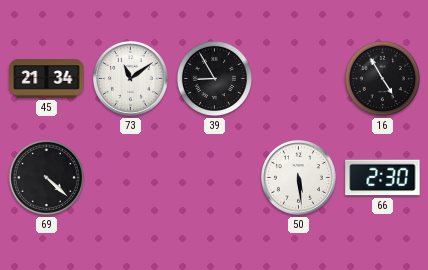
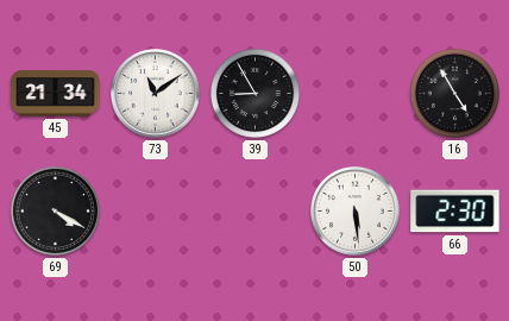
69: 4:22 -> 4:20
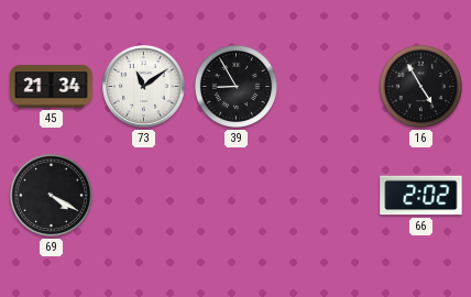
50: 5:29 -> none
66: 2:30 -> 2:02
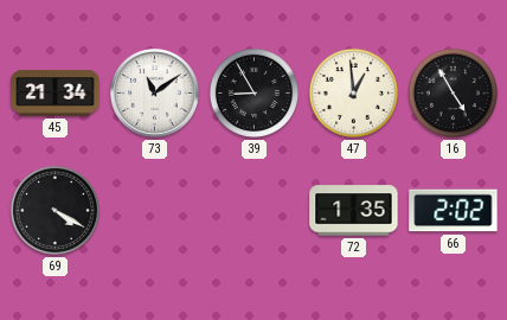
47: none -> 12:59
72: none -> 1:35
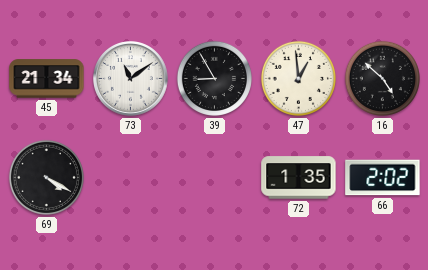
16: 4:55 -> 4:52
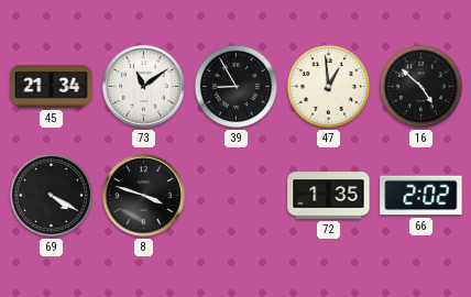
8: none -> 3:48
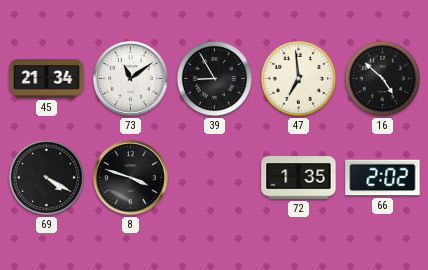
47: 12:59 -> 6:59
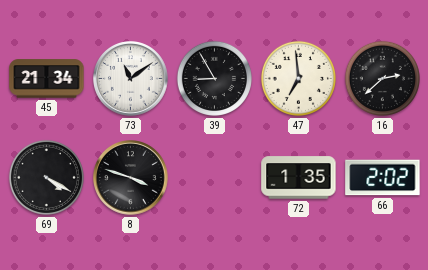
16: 4:52 -> 2:38
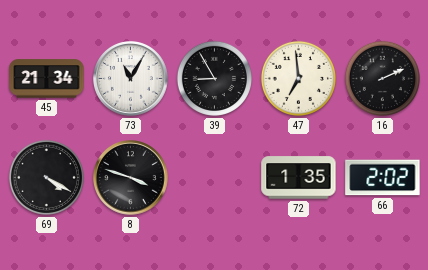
73: 11:09 -> 11:05
16: 2:38 -> 2:11
